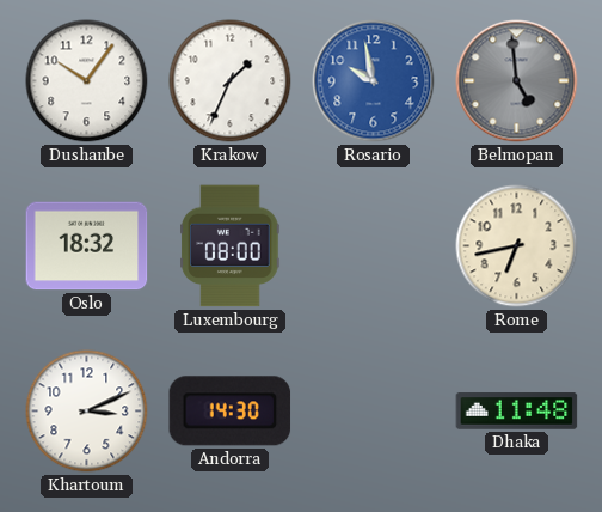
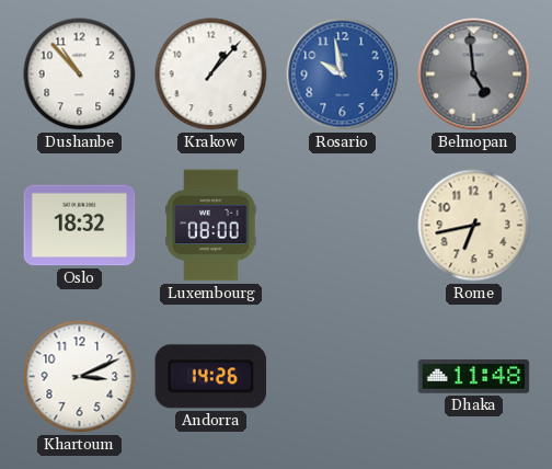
Dushanbe: 10:06 -> 10:53
Krakow: 1:34 -> 1:07
Andorra: 14:30 -> 14:26
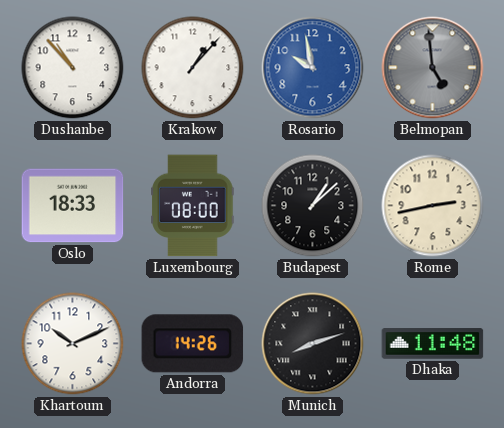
Oslo: 18:32 -> 18:33
Budapest: none -> 1:08
Rome: 6:43 -> 2:43
Khartoum: 3:11 -> 10:11
Munich: none -> 8:12
